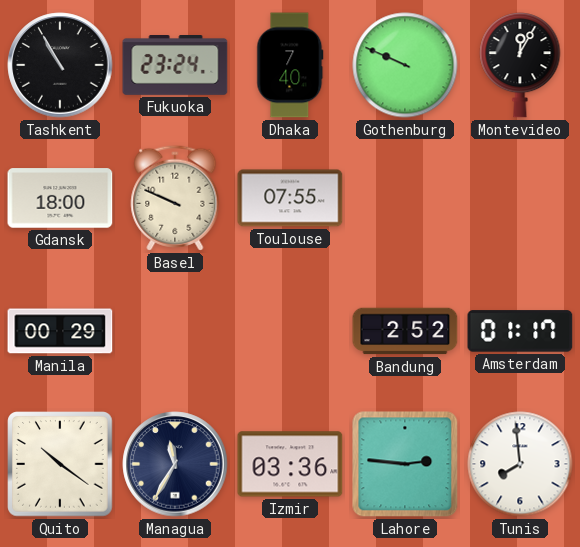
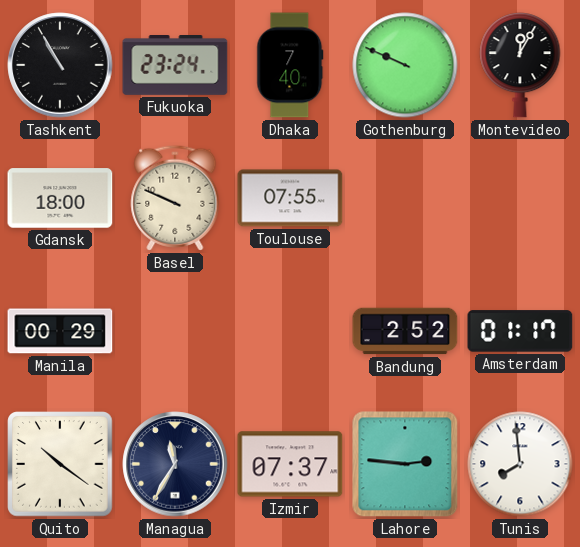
Izmir: 03:36 -> 07:37
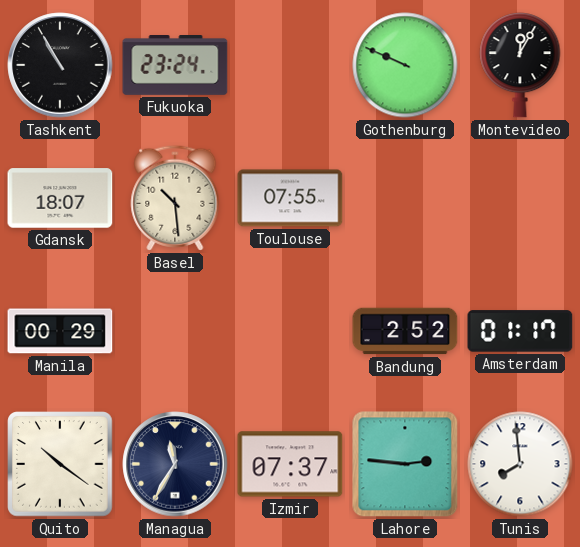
Dhaka: 7:40 -> none
Gdansk: 18:00 -> 18:07
Basel: 9:49 -> 10:29
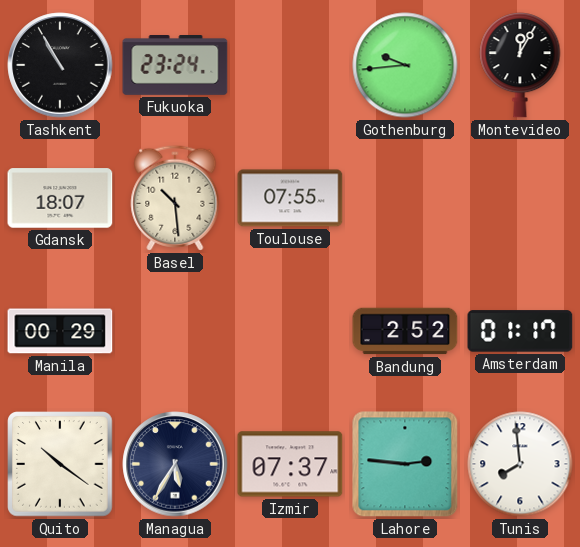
Gothenburg: 9:49 -> 9:44
Managua: 11:35 -> 5:35
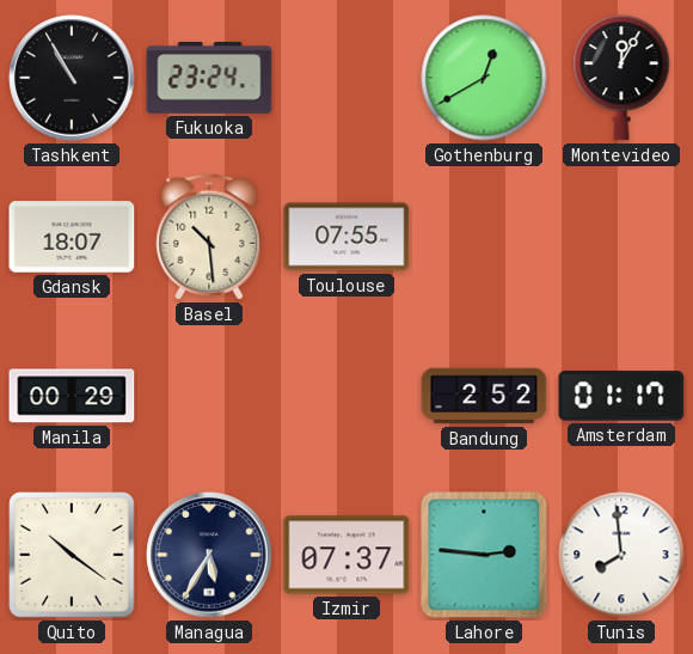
Gothenburg: 9:44 -> 12:40
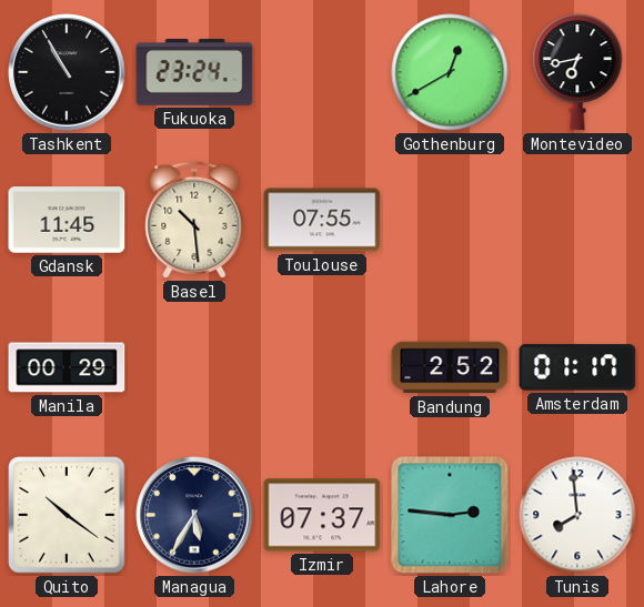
Montevideo: 12:05 -> 6:43
Gdansk: 18:07 -> 11:45
